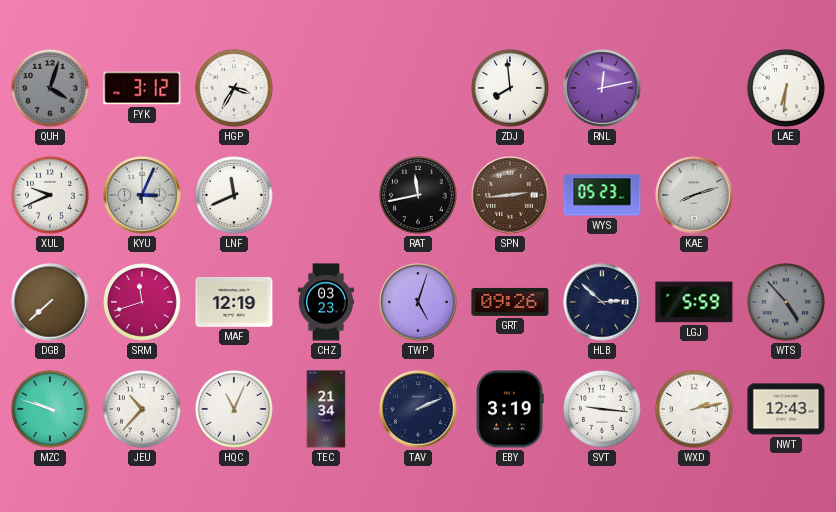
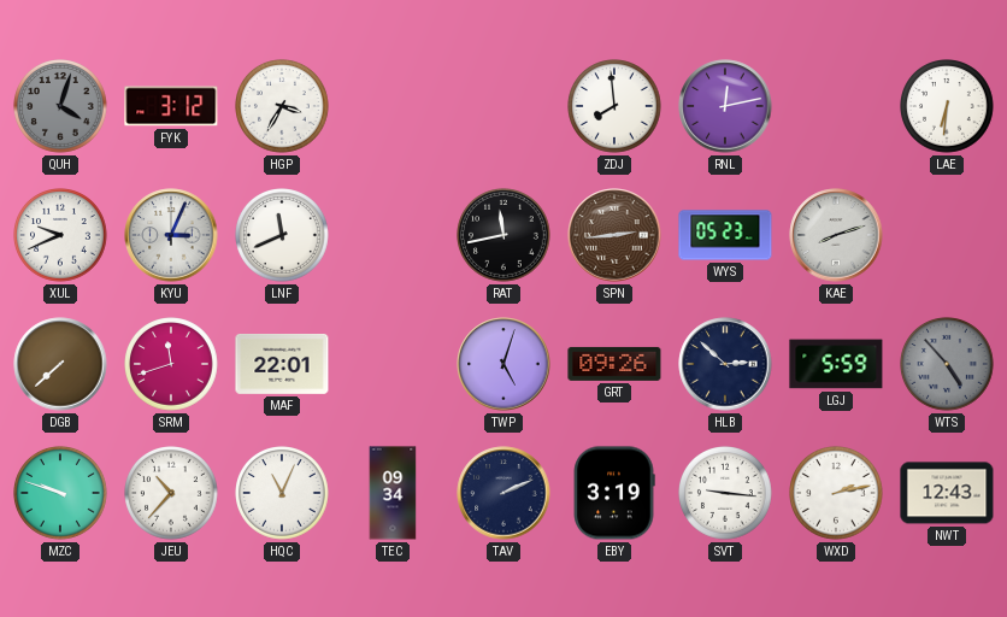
MAF: 12:19 -> 22:01
CHZ: 03:23 -> none
TEC: 21:34 -> 09:34
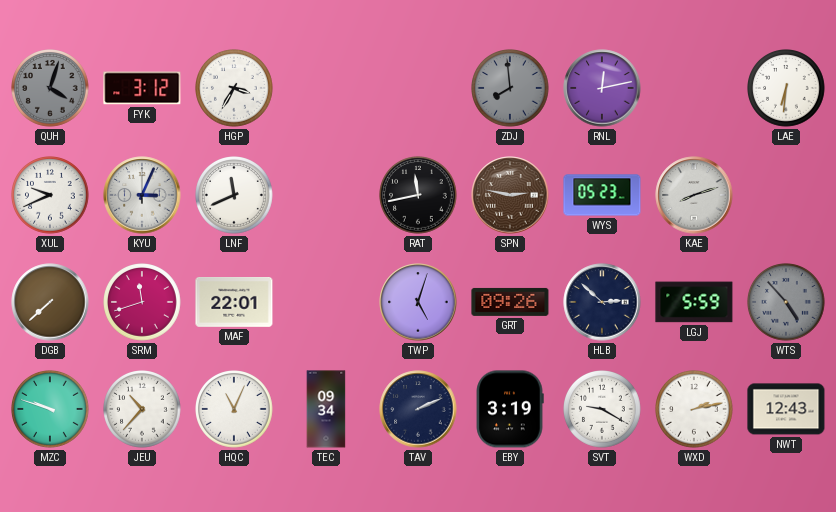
ZDJ dial: white -> grey
SPN: 2:44 -> 2:47
SVT: 9:16 -> 9:20
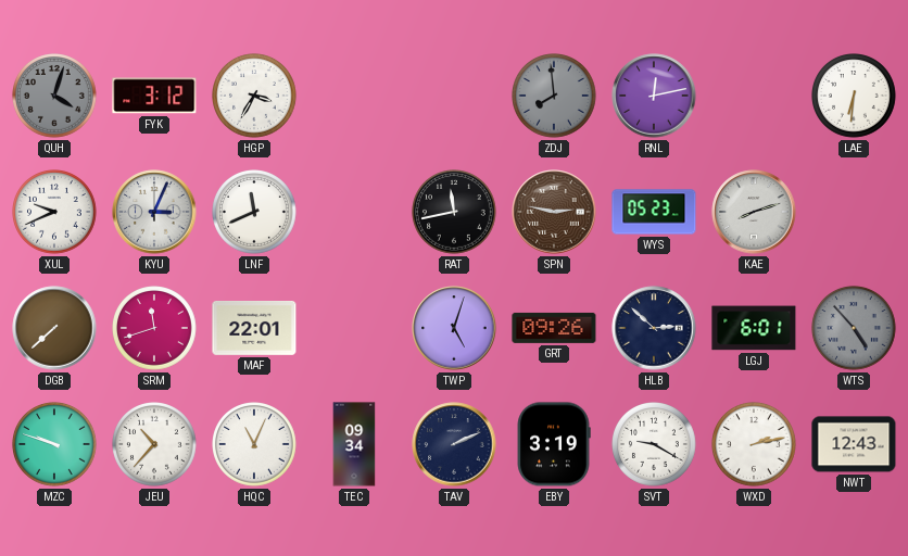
LGJ: 5:59 -> 6:01
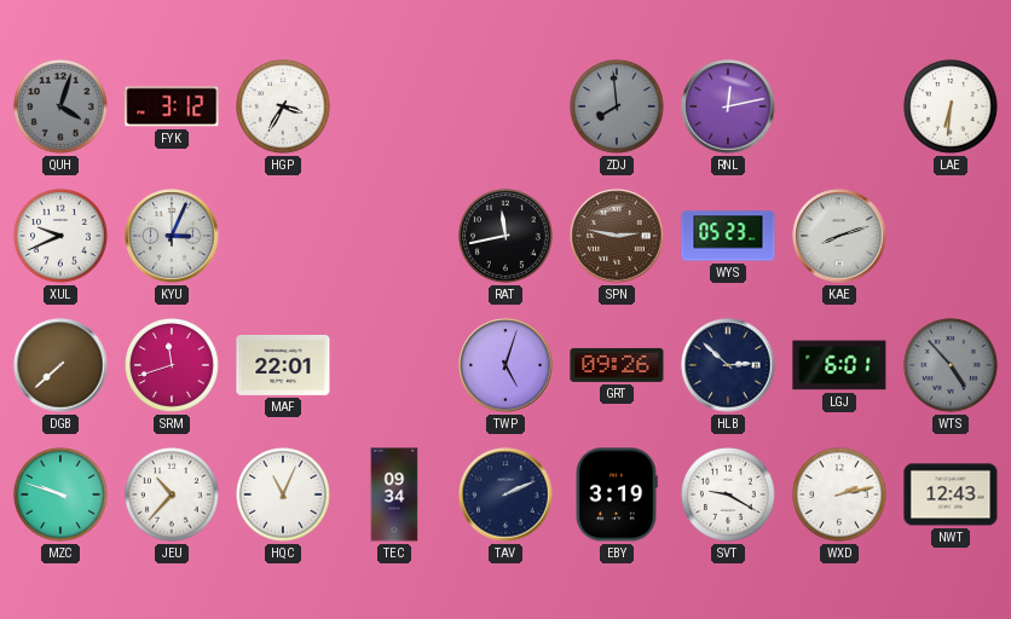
LNF: 11:41 -> none
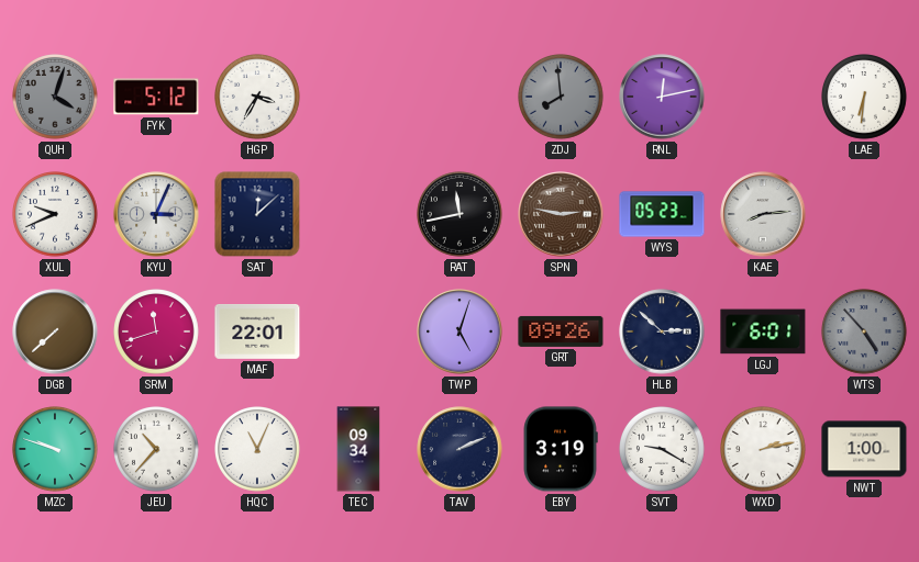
FYK: 3:12 -> 5:12
SAT: none -> 12:08
KAE: 8:12 -> 8:14
NWT: 12:43 -> 1:00
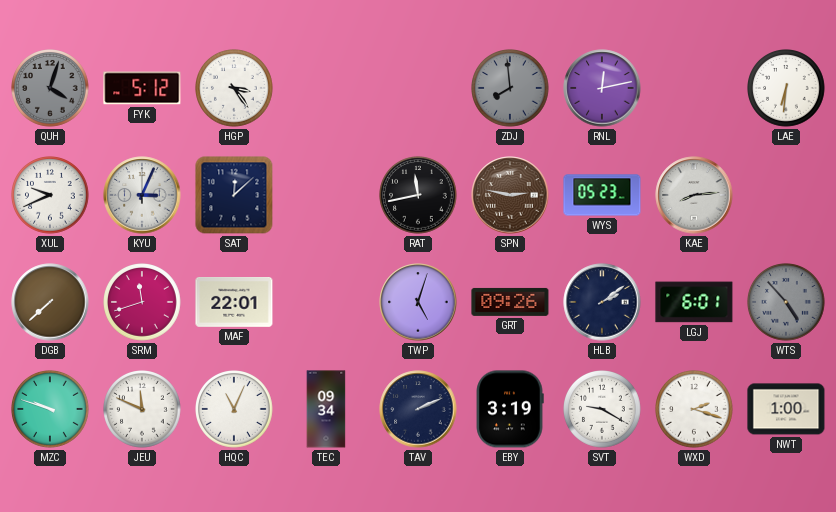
HGP: 3:35 -> 3:24
HLB: 2:52 -> 2:09
JEU: 10:37 -> 11:49
WXD: 2:13 -> 2:18
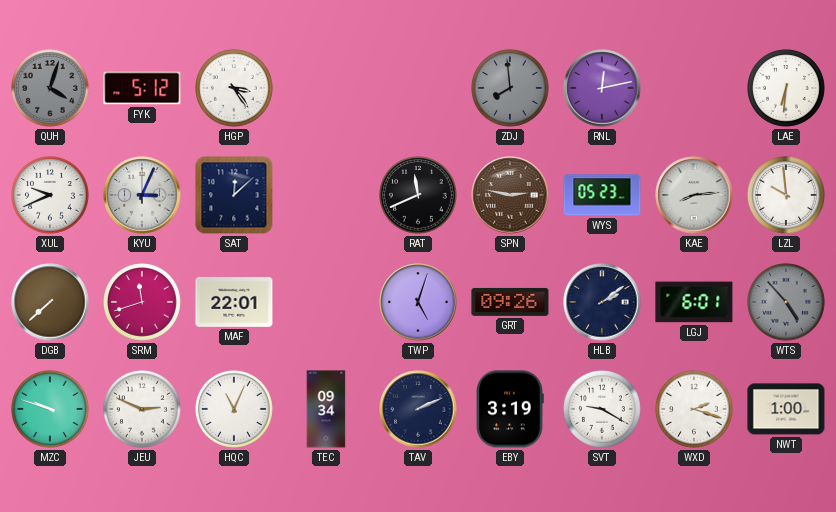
RAT: 11:43 -> 11:41
LZL: none -> 9:59
JEU: 11:49 -> 2:49
